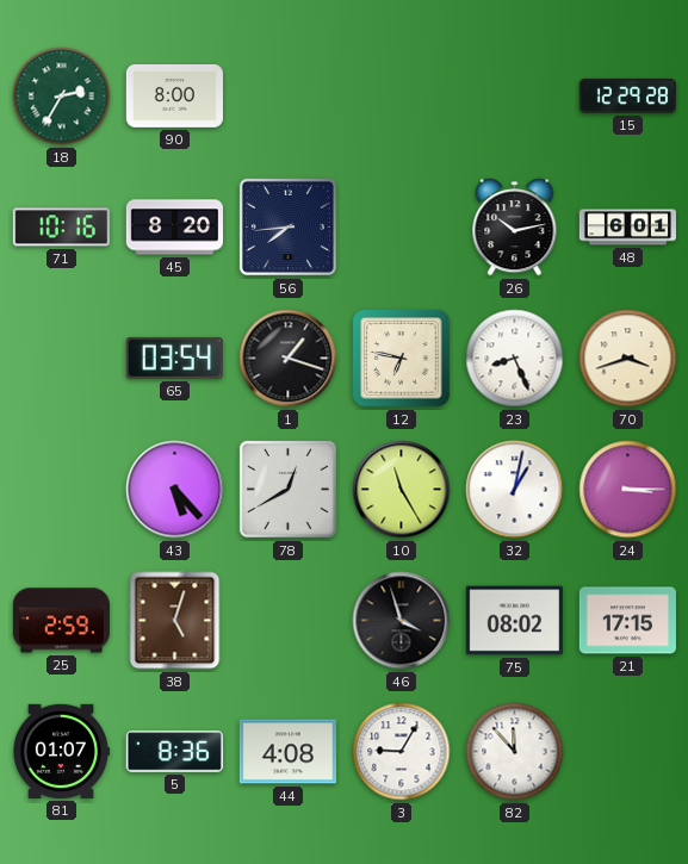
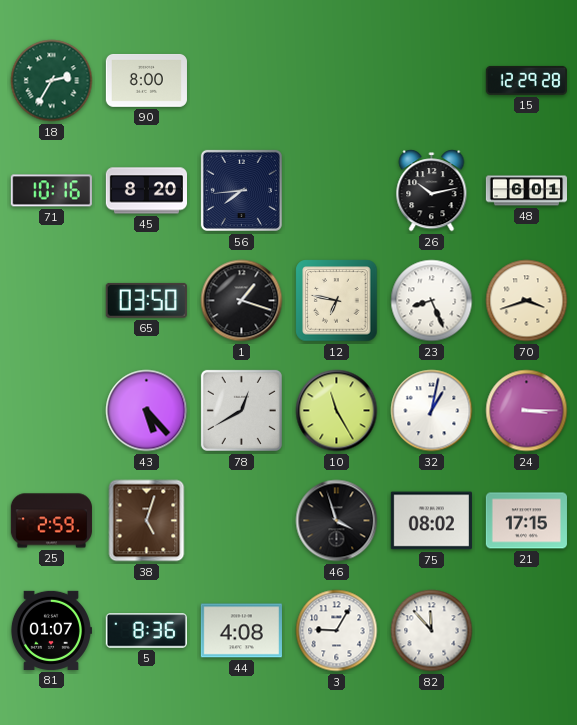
65: 03:54 -> 03:50
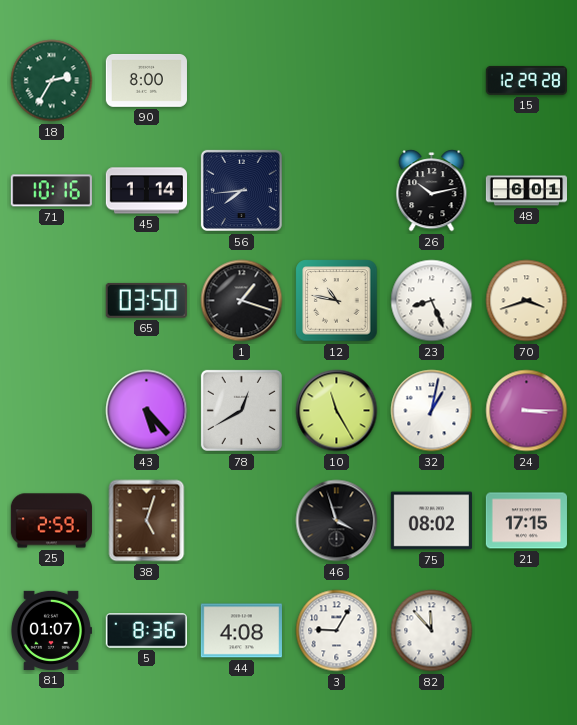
45: 8:20 -> 1:14
12: 6:47 -> 10:47
